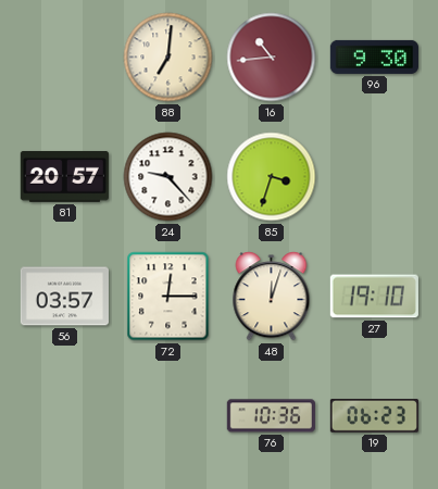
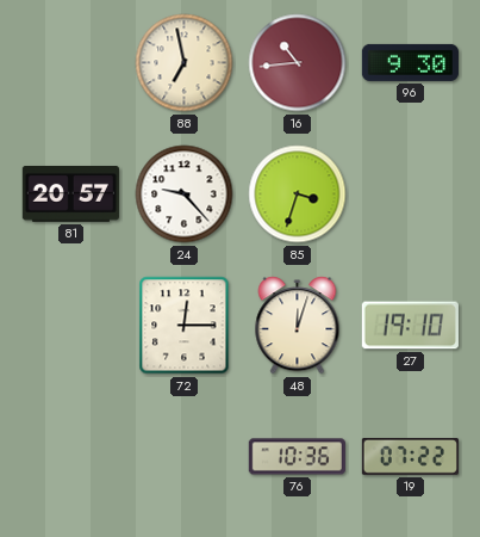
88: 7:01 -> 6:58
56: 03:57 -> none
19: 06:23 -> 07:22
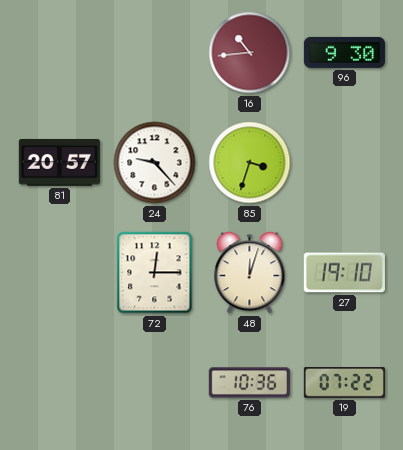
88: 6:58 -> none
